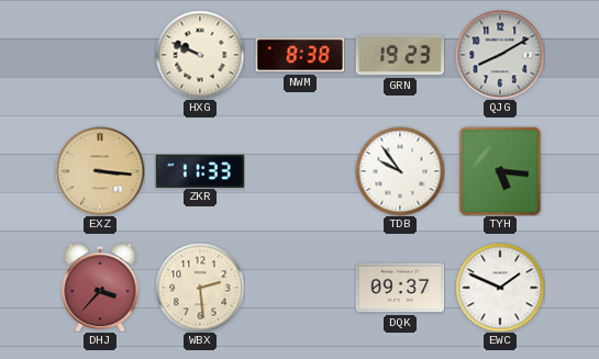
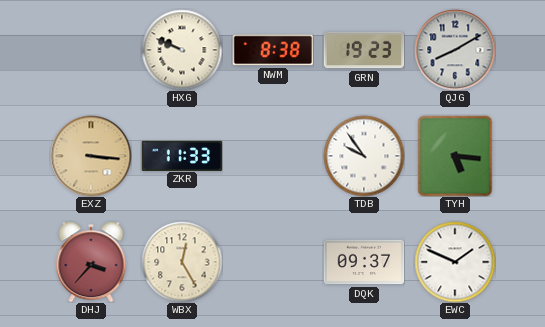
WBX: 2:29 -> 12:25
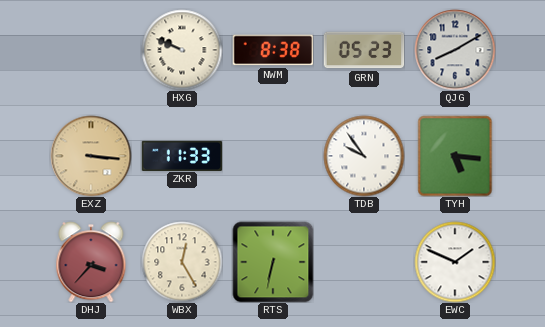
GRN: 19:23 -> 05:23
RTS: none -> 6:32
DQK: 09:37 -> none
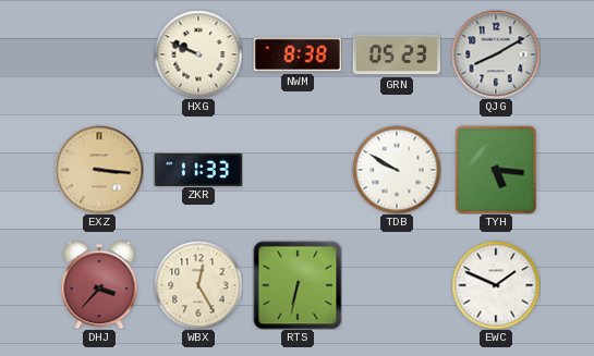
TDB: 9:54 -> 9:50
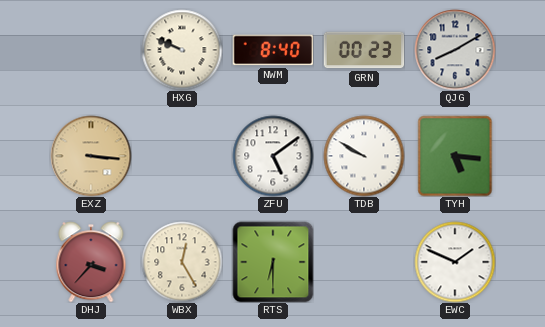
NWM: 8:38 -> 8:40
GRN: 05:23 -> 00:23
ZKR: 11:33 -> none
ZFU: none -> 5:09
RTS: 6:32 -> 6:30
